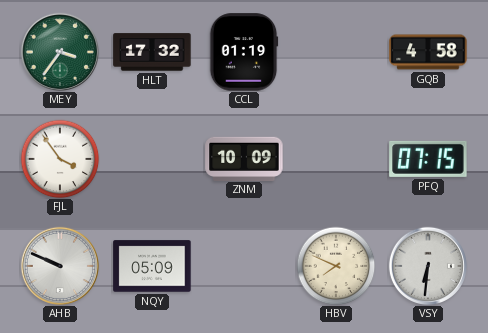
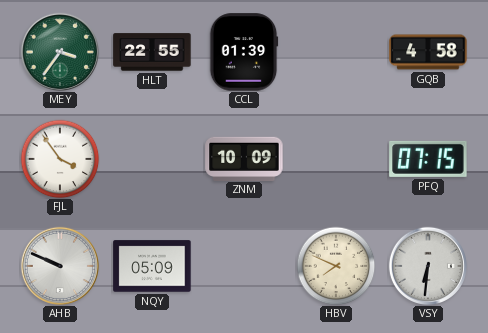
HLT: 17:32 -> 22:55
CCL: 01:19 -> 01:39
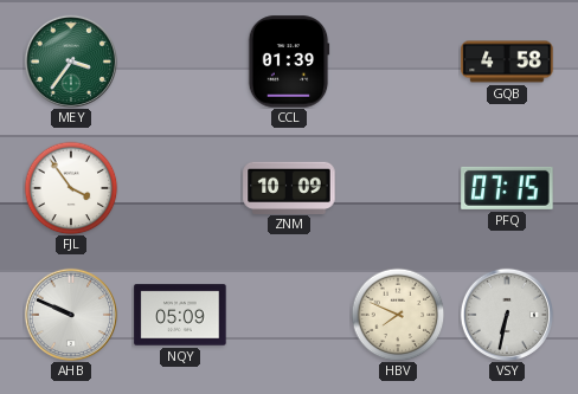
HLT: 22:55 -> none
VSY: 6:31 -> 6:32
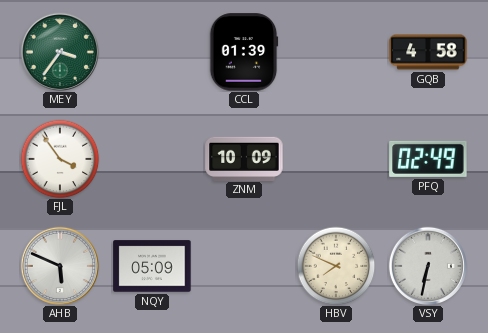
PFQ: 07:15 -> 02:49
AHB: 9:49 -> 5:49
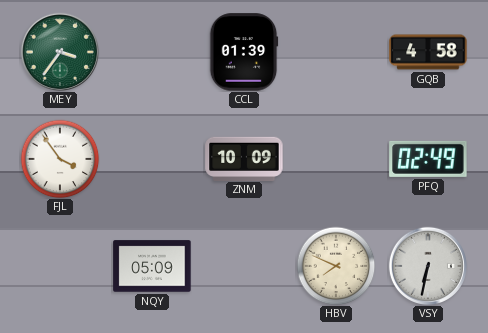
AHB: 5:49 -> none
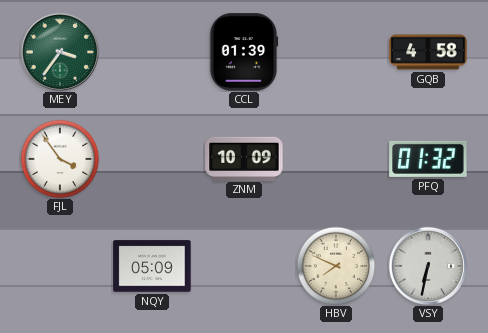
PFQ: 02:49 -> 01:32
